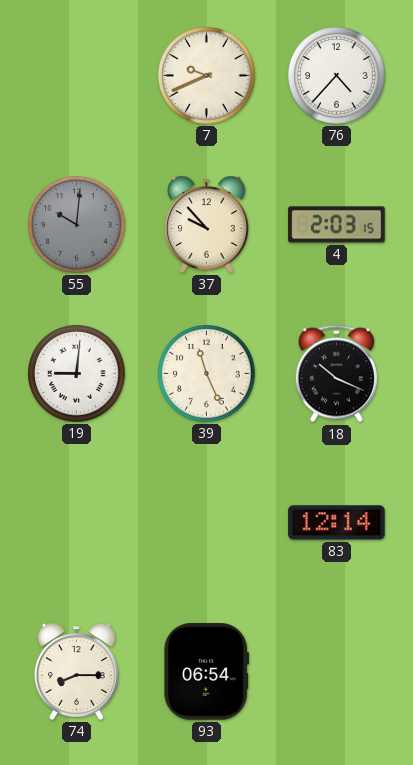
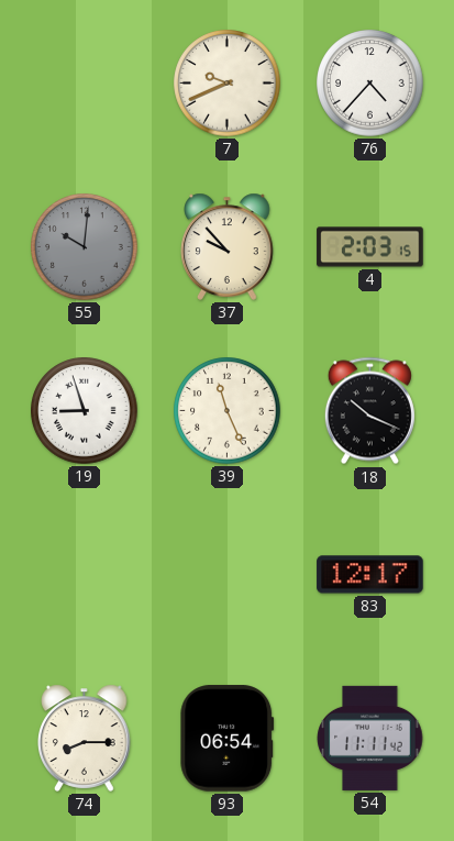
19: 9:01 -> 8:57
83: 12:14 -> 12:17
54: none -> 11:11
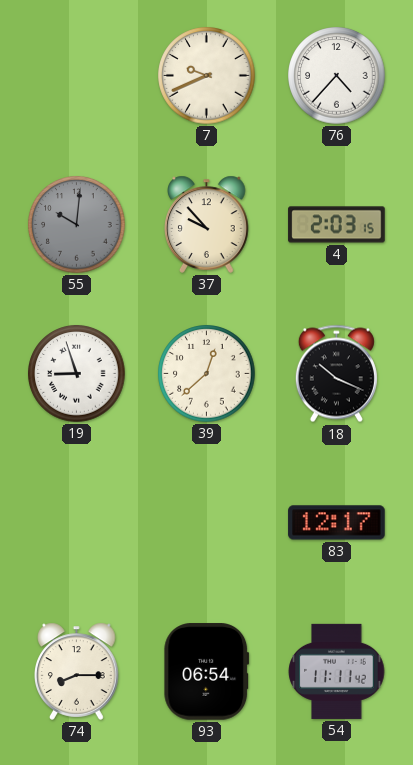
39: 11:26 -> 12:38
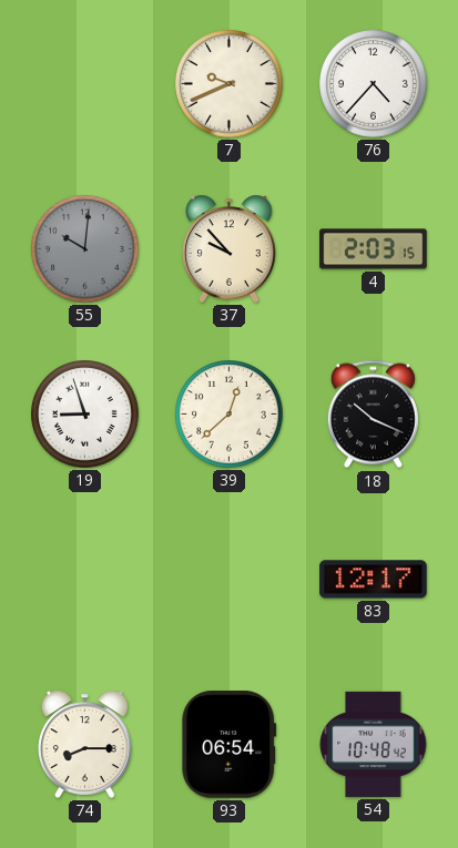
54: 11:11 -> 10:48
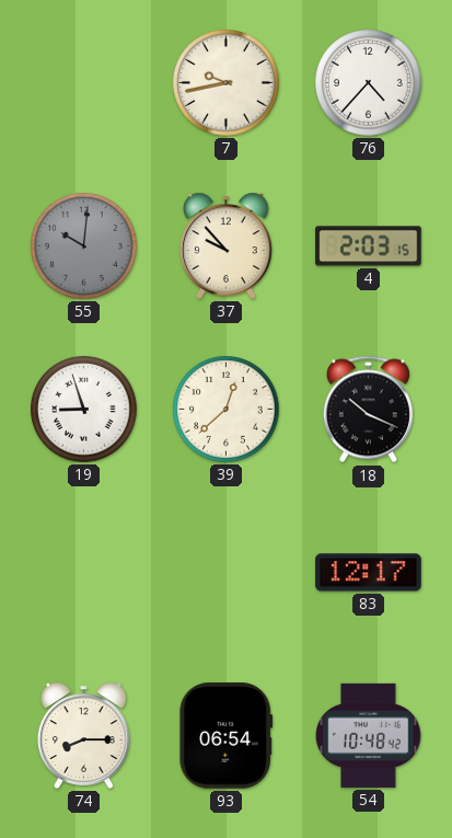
7: 9:41 -> 9:43
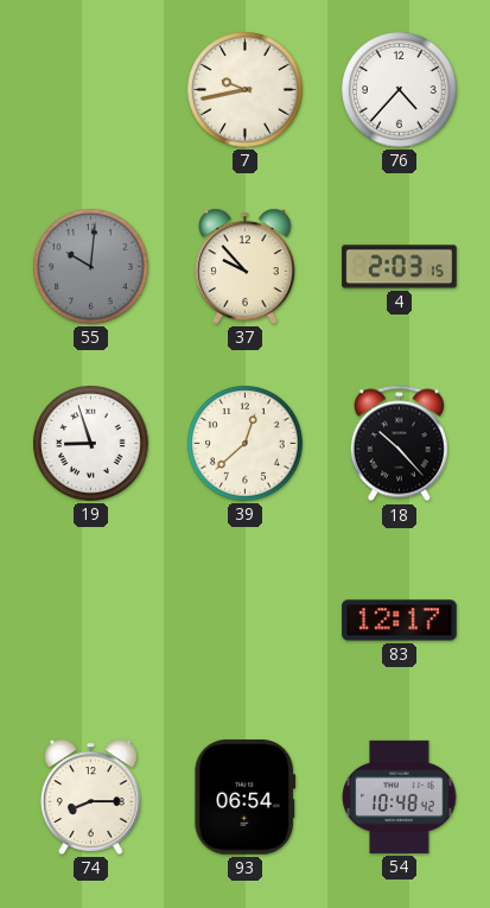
18: 10:19 -> 10:23
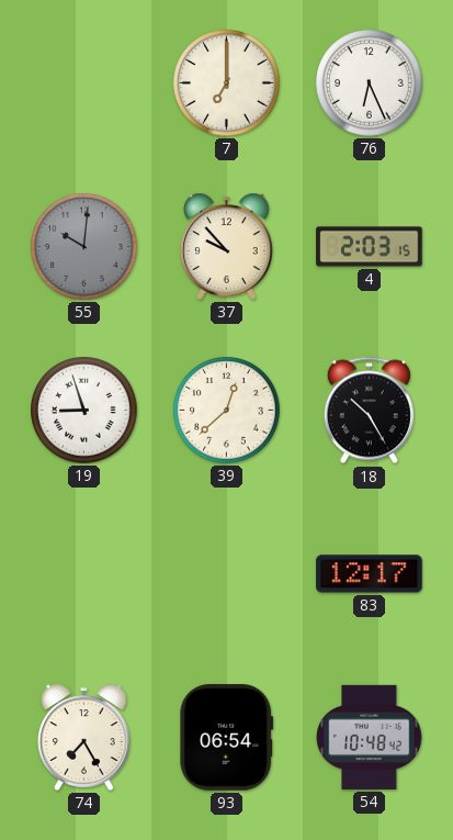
7: 9:43 -> 7:00
76: 4:37 -> 6:26
18: 10:23 -> 10:25
74: 8:15 -> 7:25
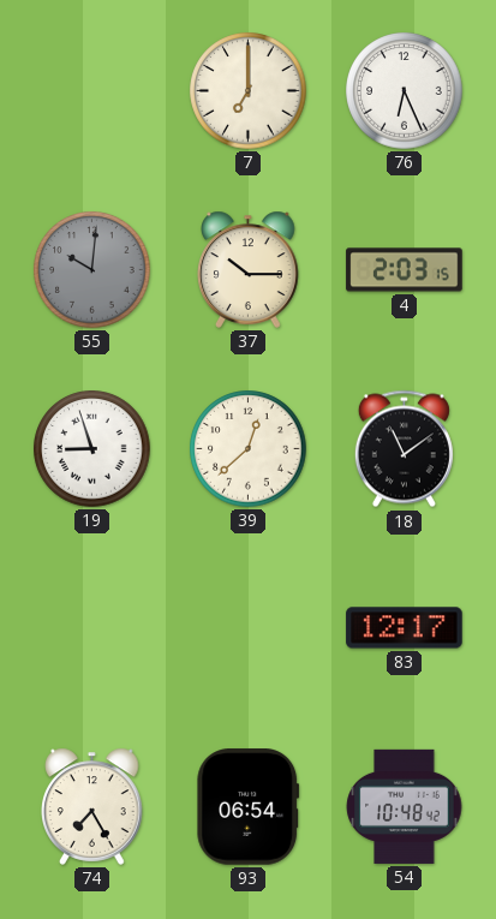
37: 9:53 -> 10:15
18: 10:25 -> 11:09
